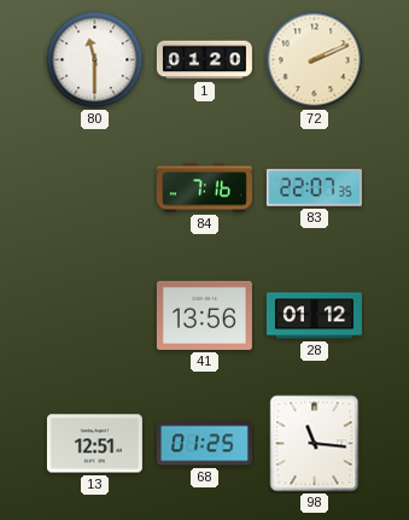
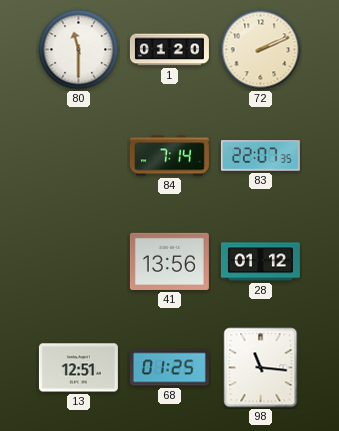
84: 7:16 -> 7:14
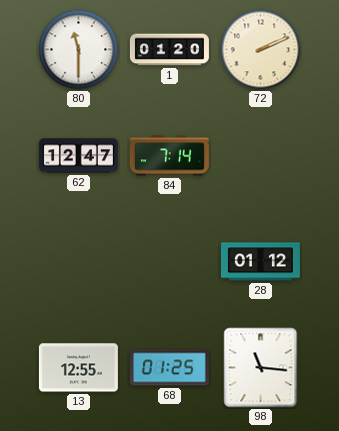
62: none -> 12:47
83: 22:07 -> none
41: 13:56 -> none
13: 12:51 -> 12:55
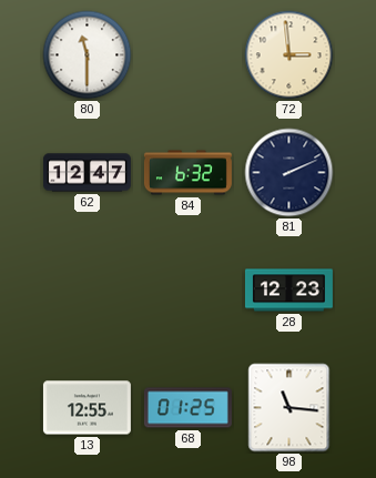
1: 01:20 -> none
72: 2:11 -> 2:59
84: 7:14 -> 6:32
81: none -> 2:11
28: 01:12 -> 12:23
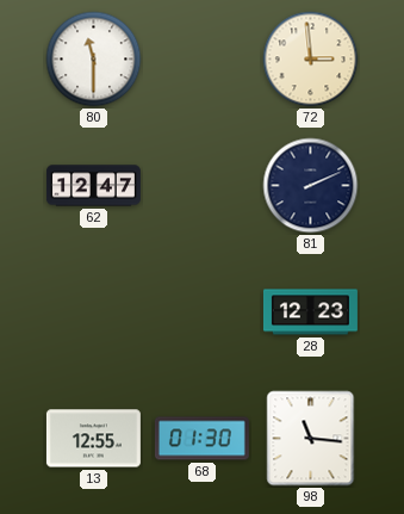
84: 6:32 -> none
68: 01:25 -> 01:30
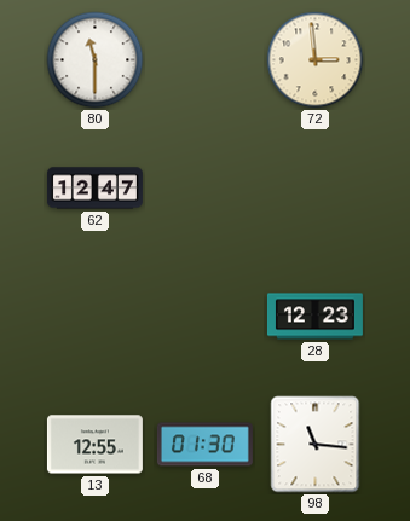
81: 2:11 -> none
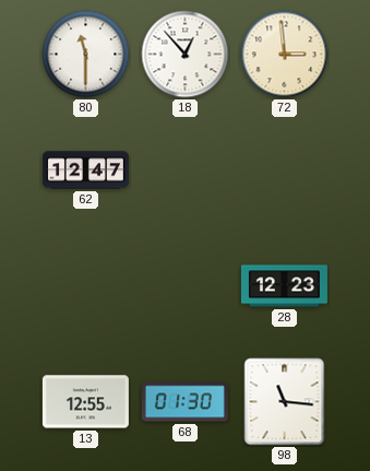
18: none -> 12:53
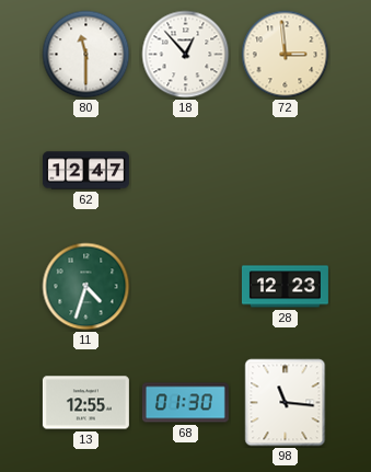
11: none -> 4:33
